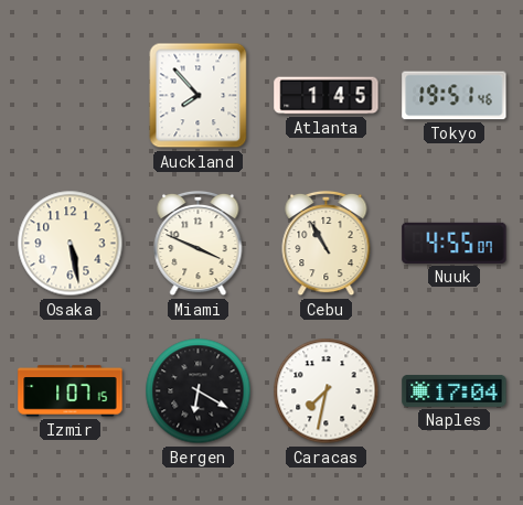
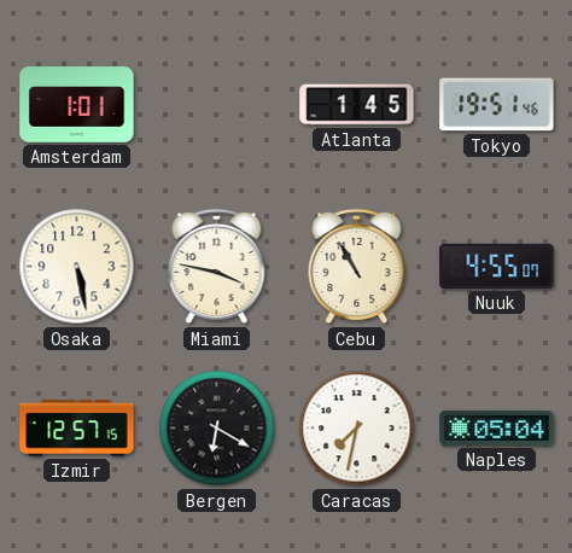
Amsterdam: none -> 1:01
Auckland: 7:53 -> none
Miami: 3:49 -> 3:47
Izmir: 1:07 -> 12:57
Naples: 17:04 -> 05:04
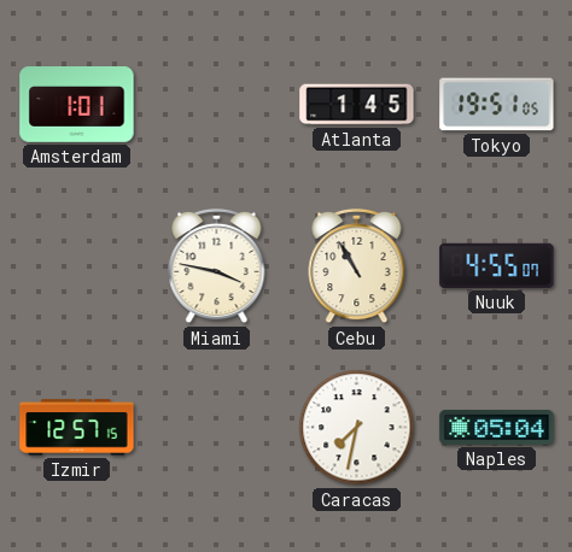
Tokyo: 19:51:46 -> 19:51:05
Osaka: 5:28 -> none
Bergen: 6:20 -> none
